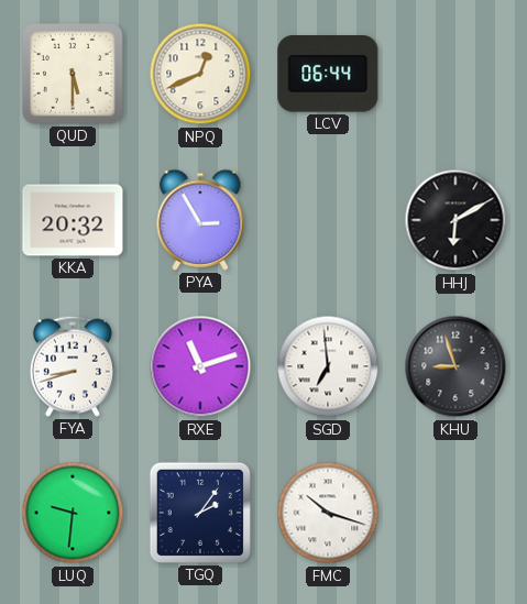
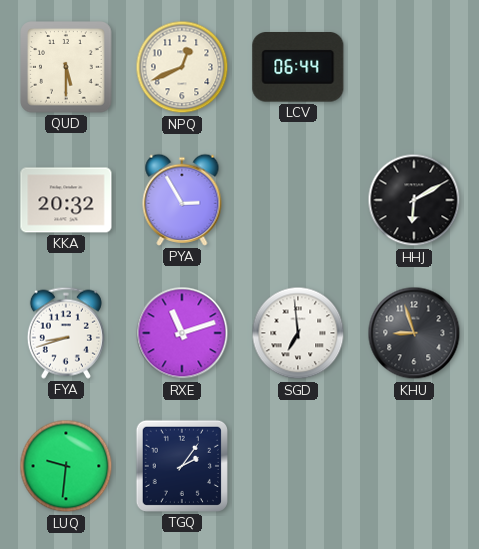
FMC: 10:18 -> none
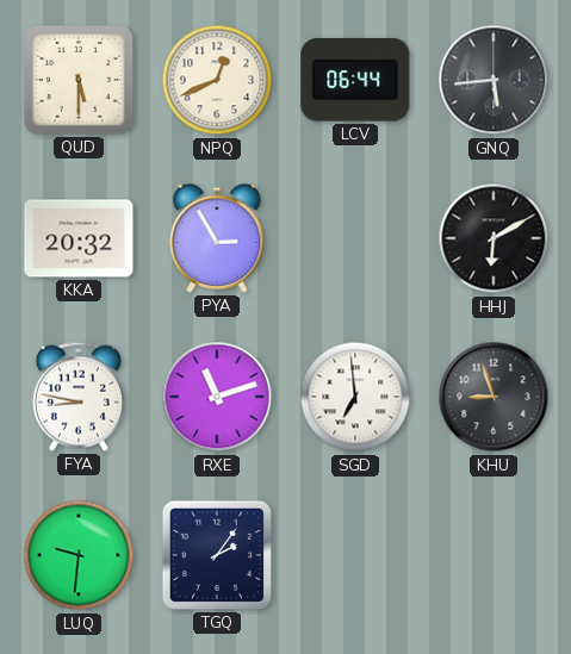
GNQ: none -> 5:44
FYA: 8:42 -> 8:47
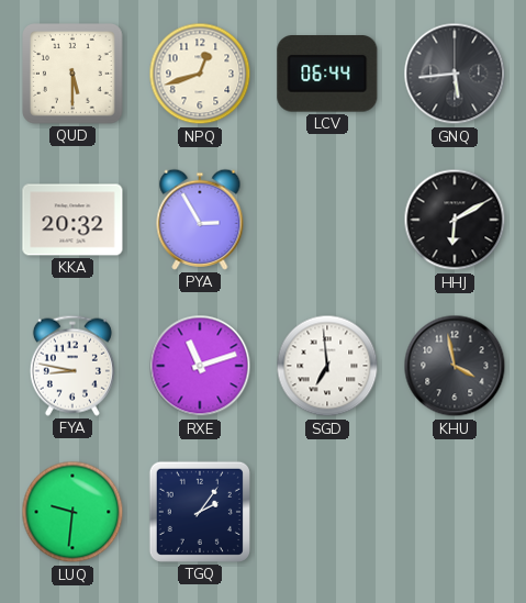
NPQ: 12:41 -> 12:42
KHU: 8:57 -> 3:58
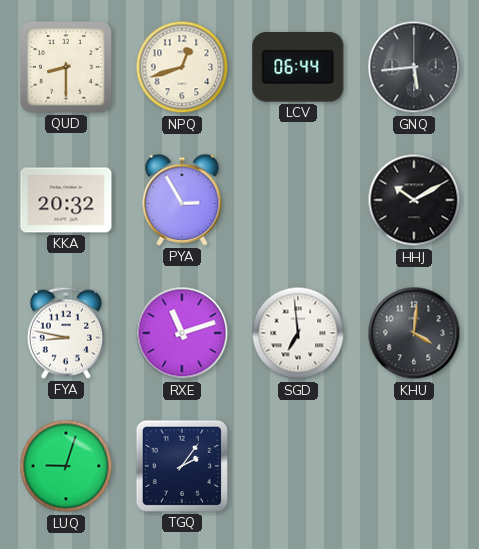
QUD: 5:30 -> 8:30
HHJ: 6:10 -> 10:10
KHU: 3:58 -> 4:01
LUQ: 9:31 -> 9:03
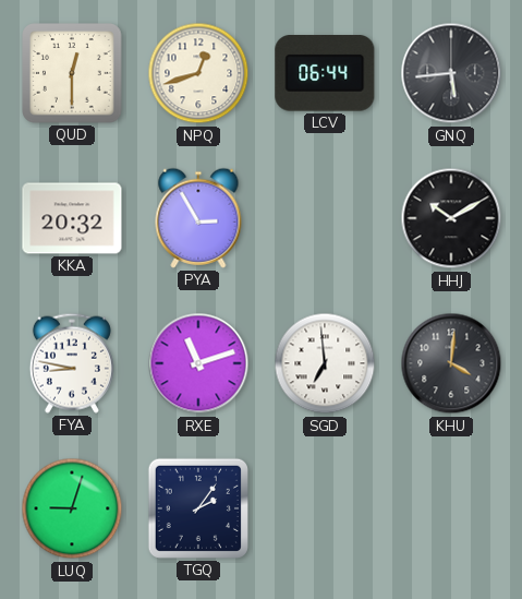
QUD: 8:30 -> 12:30
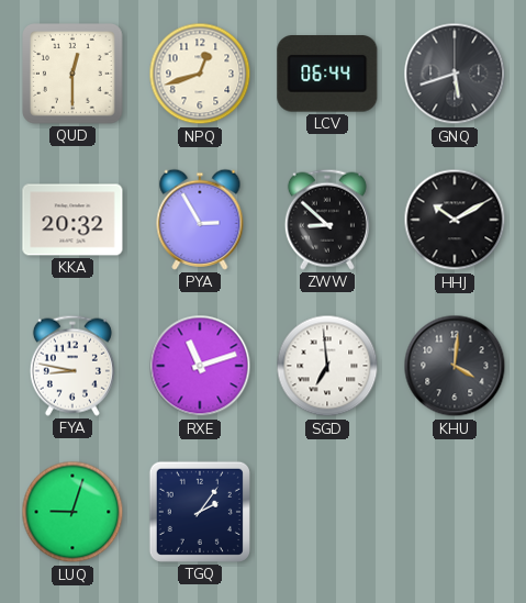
GNQ: 5:44 -> 5:42
ZWW: none -> 8:52
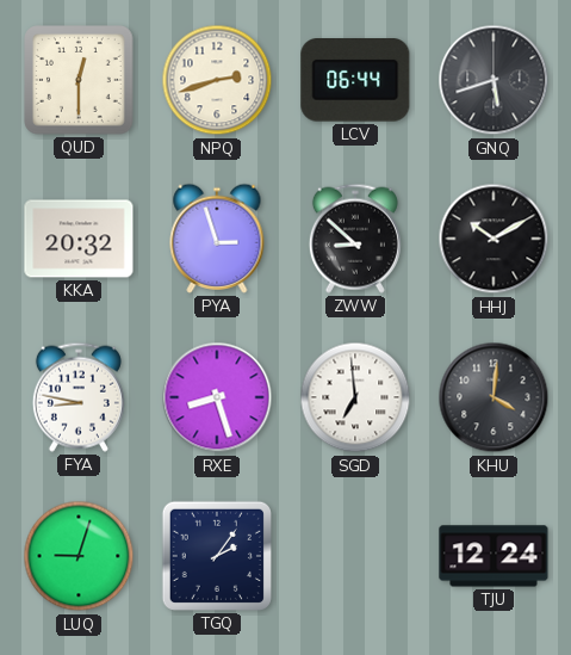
NPQ: 12:42 -> 2:42
PYA: 2:55 -> 2:57
RXE: 11:12 -> 8:27
TJU: none -> 12:24
